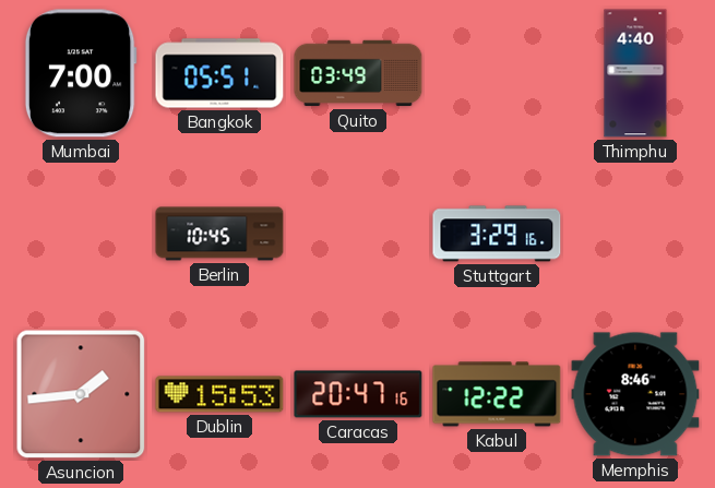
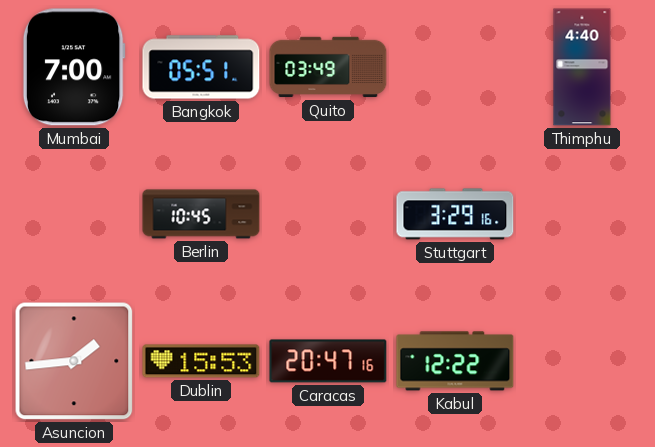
Memphis: 8:46 -> none
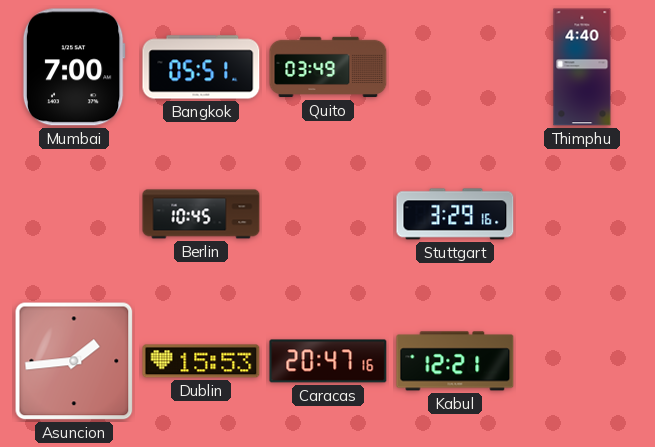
Kabul: 12:22 -> 12:21
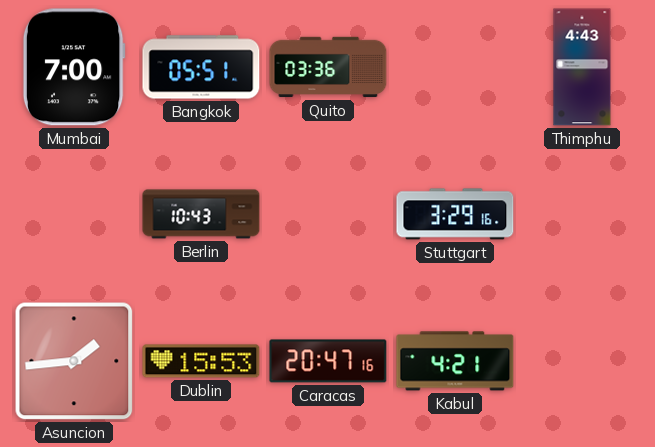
Quito: 03:49 -> 03:36
Thimphu: 4:40 -> 4:43
Berlin: 10:45 -> 10:43
Kabul: 12:21 -> 4:21
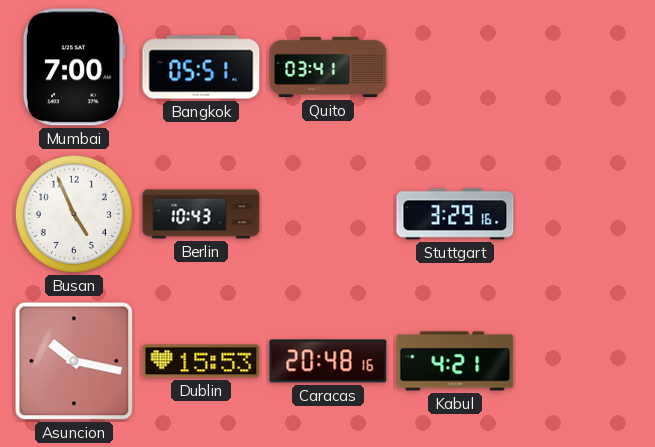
Quito: 03:36 -> 03:41
Thimphu: 4:43 -> none
Busan: none -> 4:56
Asuncion: 1:44 -> 10:17
Caracas: 20:47 -> 20:48
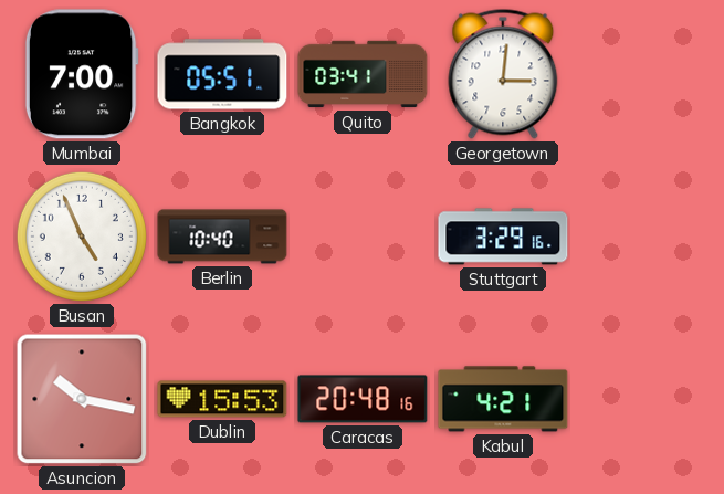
Georgetown: none -> 3:01
Berlin: 10:43 -> 10:40
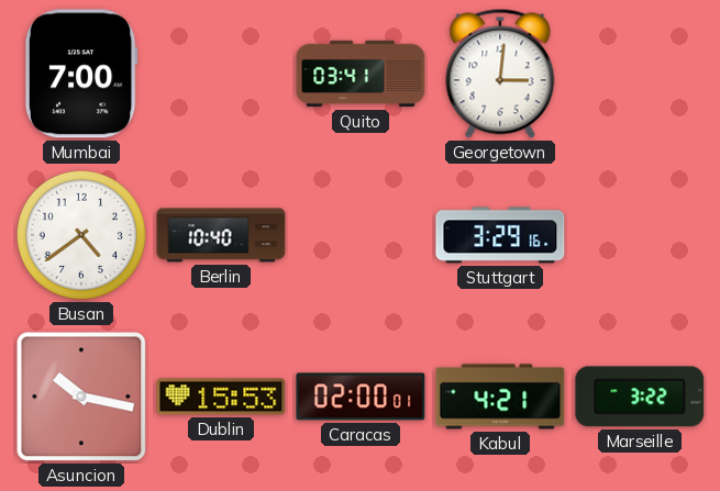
Bangkok: 05:51 -> none
Busan: 4:56 -> 4:39
Caracas: 20:48 -> 02:00
Marseille: none -> 3:22
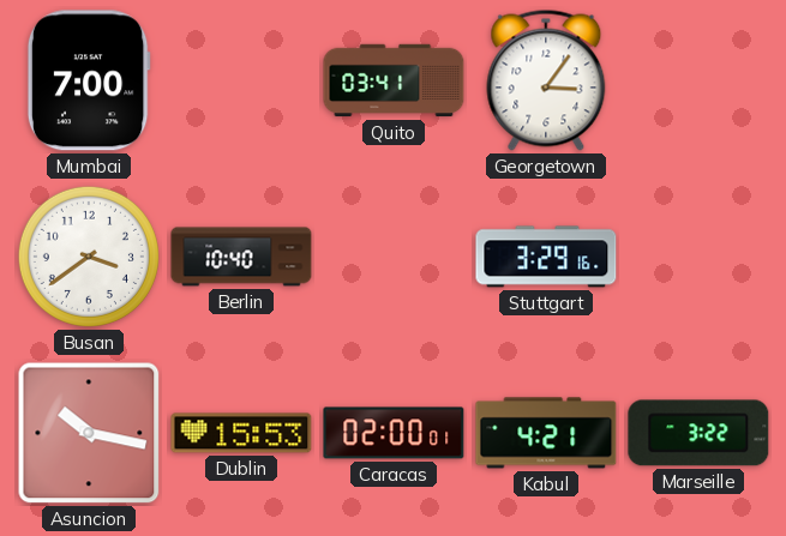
Georgetown: 3:01 -> 3:06
Busan: 4:39 -> 3:39
